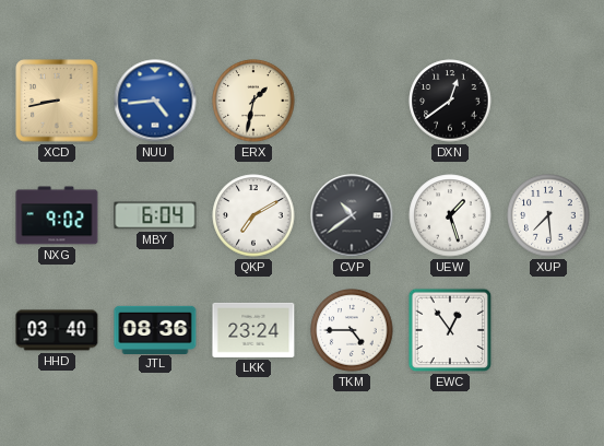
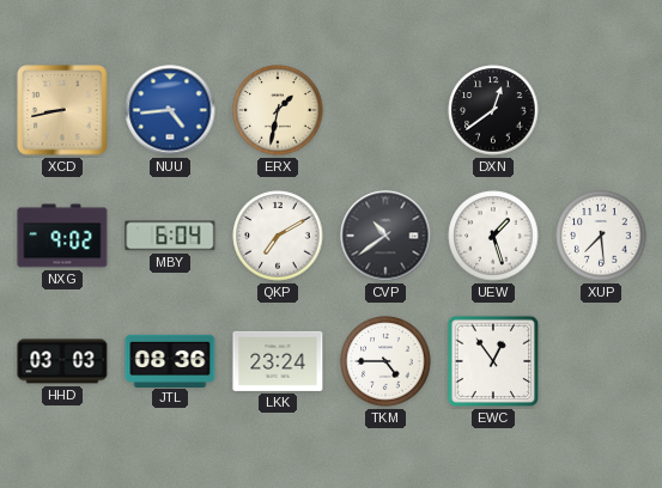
HHD: 03:40 -> 03:03
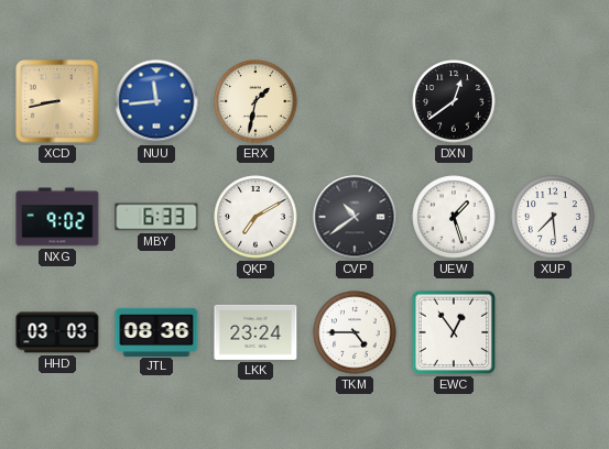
NUU: 4:44 -> 11:44
MBY: 6:04 -> 6:33
